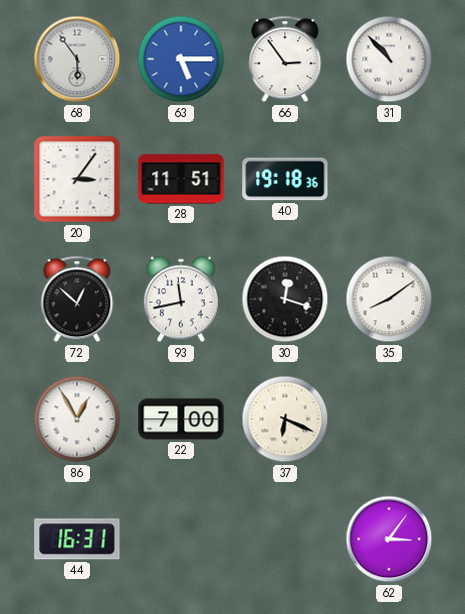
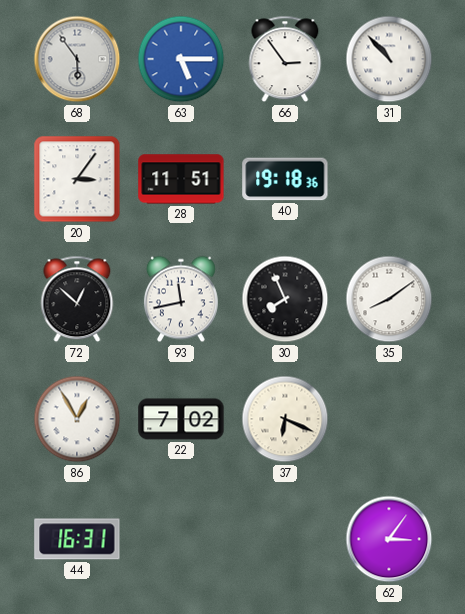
30: 12:18 -> 7:56
22: 7:00 -> 7:02
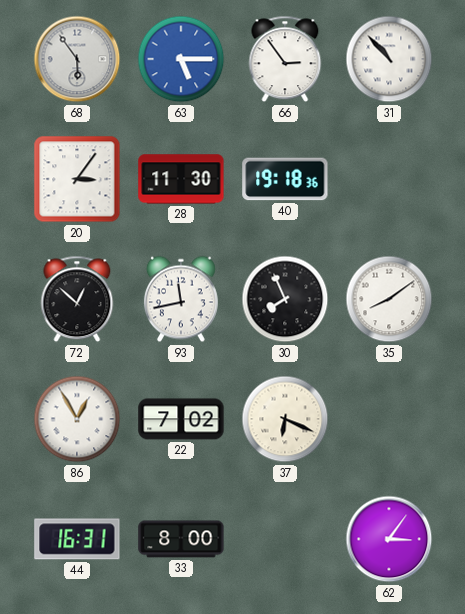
28: 11:51 -> 11:30
33: none -> 8:00
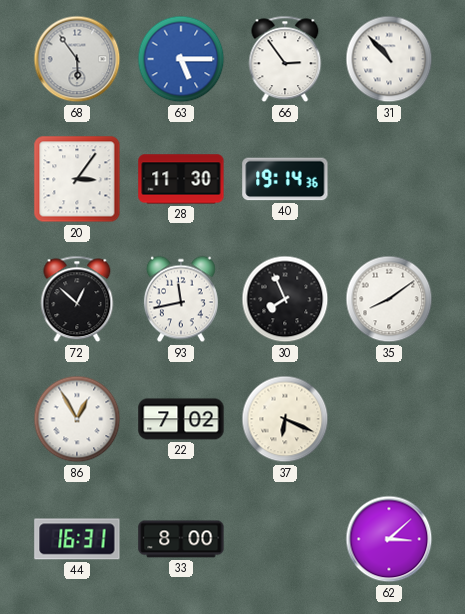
40: 19:18 -> 19:14
62: 3:06 -> 3:08
